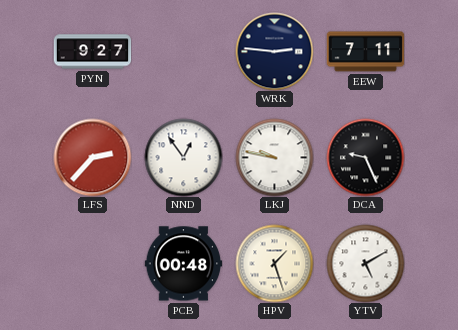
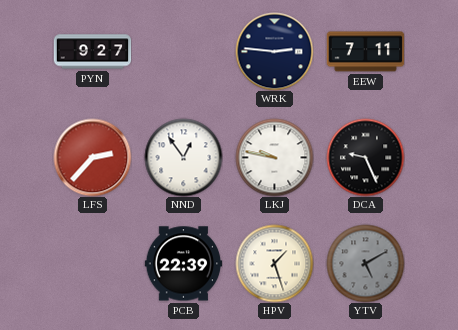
PCB: 00:48 -> 22:39
YTV dial: white -> grey
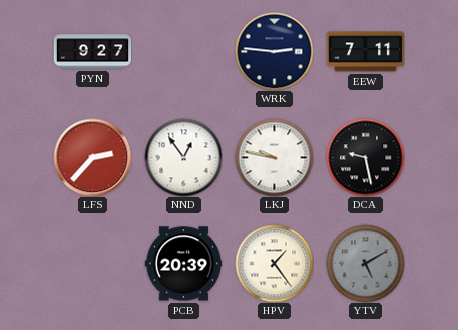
DCA: 9:26 -> 9:28
PCB: 22:39 -> 20:39
HPV: 1:27 -> 1:24
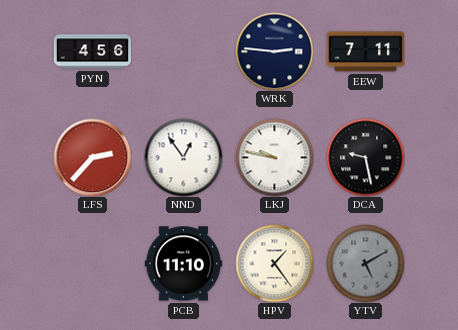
PYN: 9:27 -> 4:56
PCB: 20:39 -> 11:10
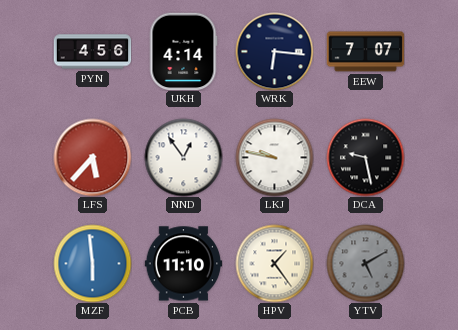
UKH: none -> 4:14
WRK: 2:46 -> 6:16
EEW: 7:11 -> 7:07
LFS: 2:37 -> 5:37
MZF: none -> 5:59
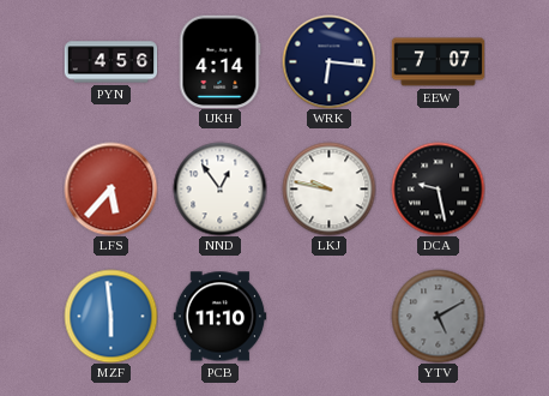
HPV: 1:24 -> none
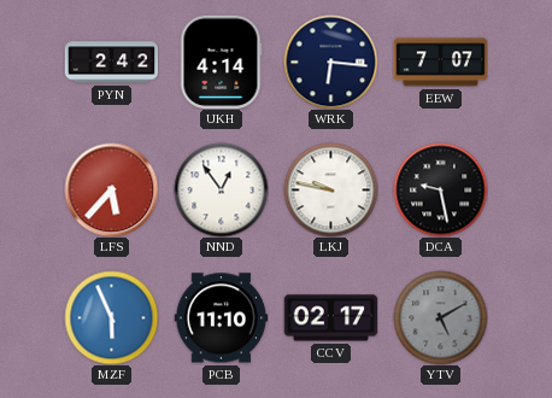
PYN: 4:56 -> 2:42
MZF: 5:59 -> 5:56
CCV: none -> 02:17
